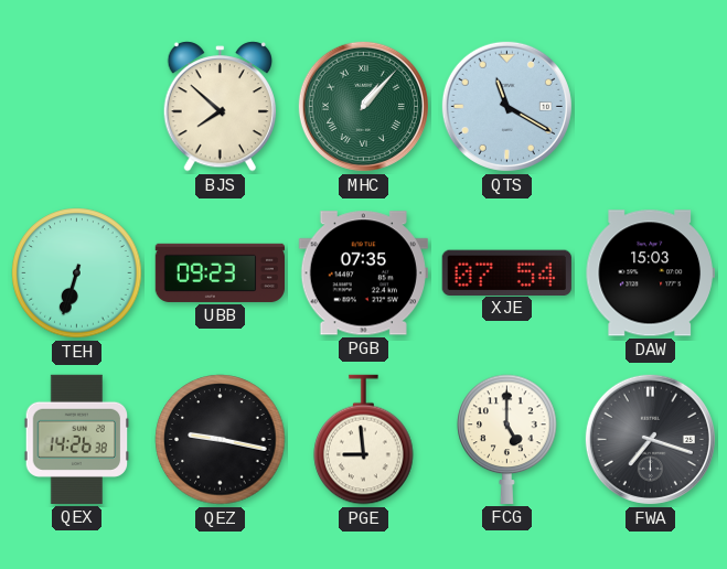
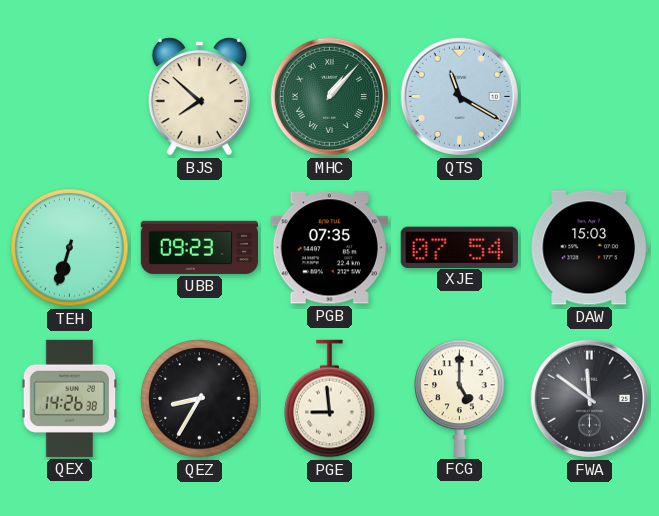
QEZ: 9:17 -> 8:35
FWA: 7:18 -> 11:51
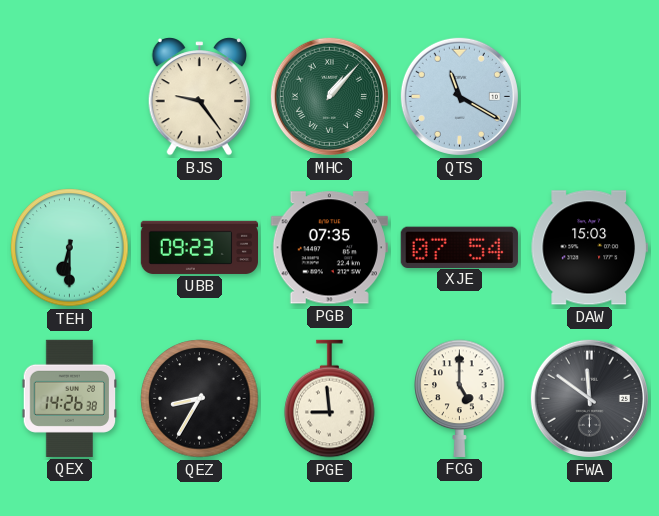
BJS: 7:52 -> 9:24
TEH: 6:33 -> 6:30
